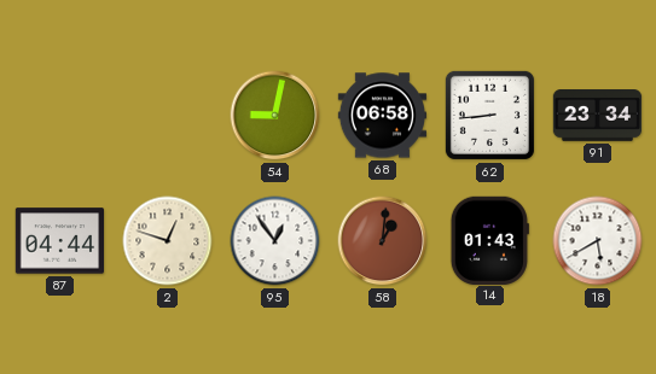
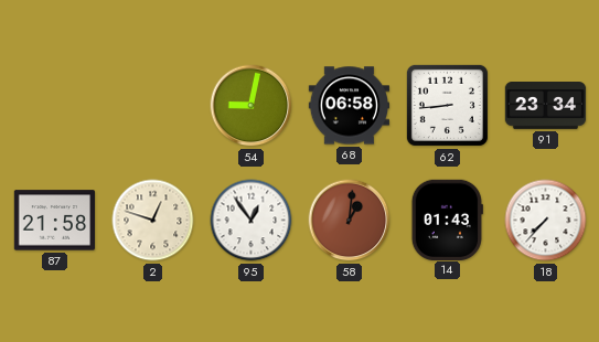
87: 04:44 -> 21:58
18: 5:40 -> 7:37
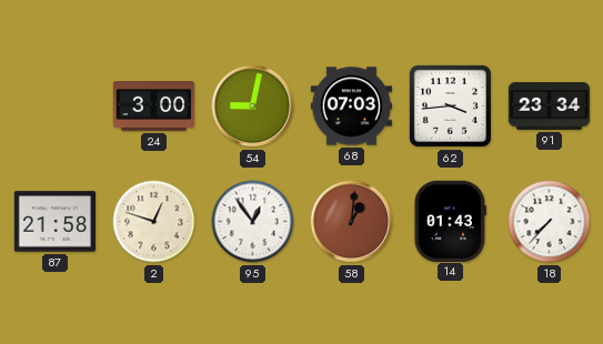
24: none -> 3:00
68: 06:58 -> 07:03
62: 8:44 -> 3:44
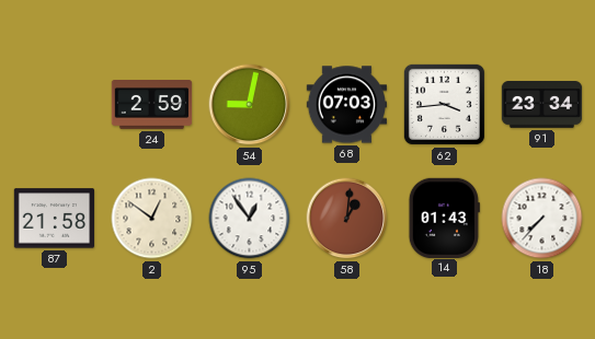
24: 3:00 -> 2:59
2: 12:48 -> 12:51
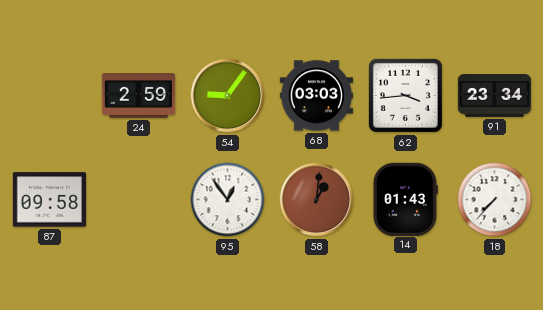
54: 9:02 -> 9:06
68: 07:03 -> 03:03
87: 21:58 -> 09:58
2: 12:51 -> none
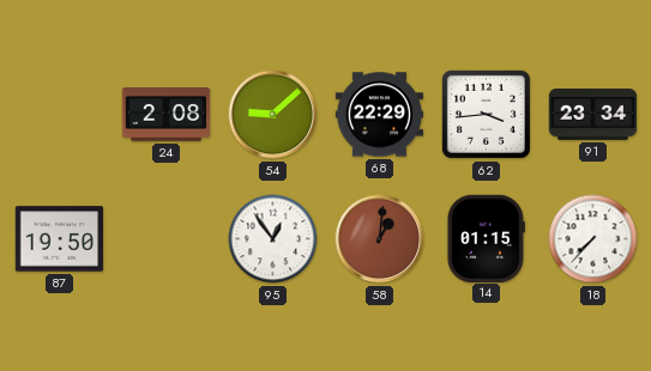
24: 2:59 -> 2:08
54: 9:06 -> 9:08
68: 03:03 -> 22:29
87: 09:58 -> 19:50
14: 01:43 -> 01:15
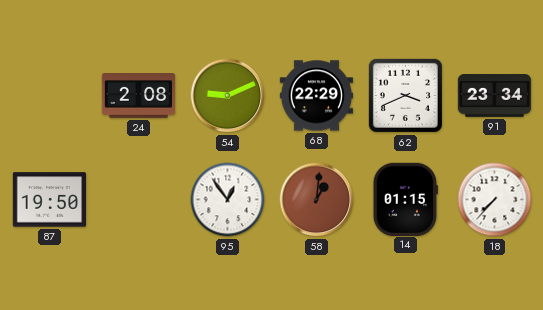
54: 9:08 -> 9:11
62: 3:44 -> 3:41
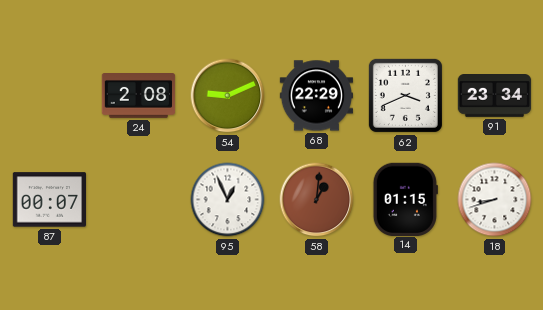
87: 19:50 -> 00:07
95: 12:54 -> 12:56
18: 7:37 -> 8:42
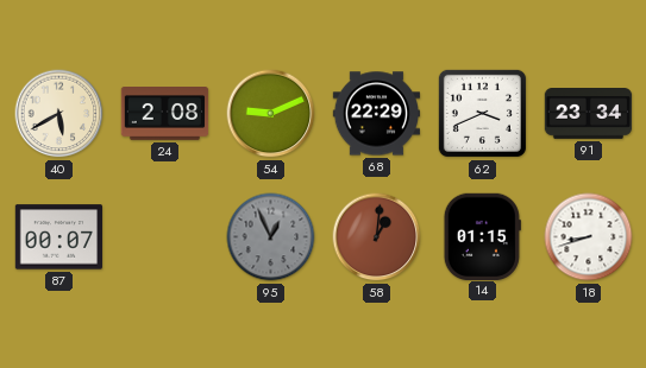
40: none -> 5:40
95 dial: white -> grey
